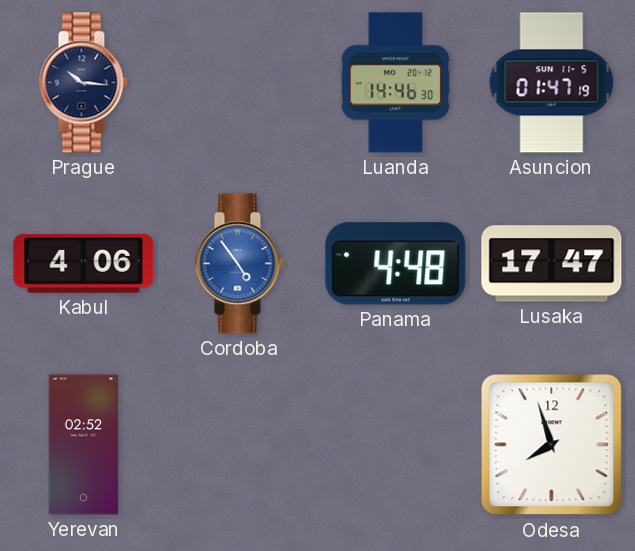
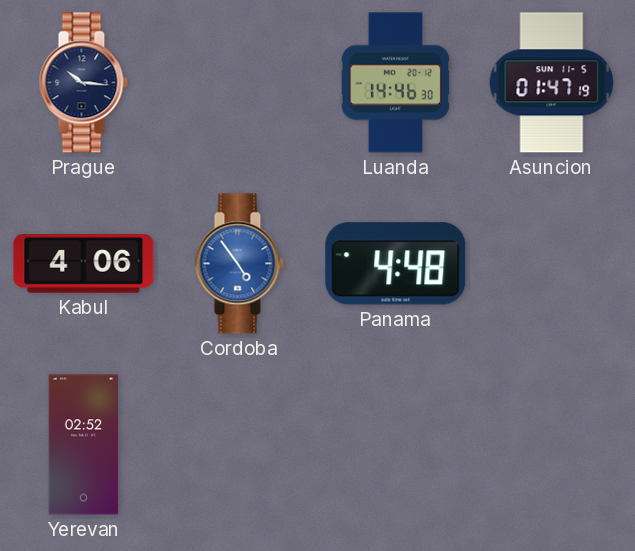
Lusaka: 17:47 -> none
Odesa: 7:57 -> none
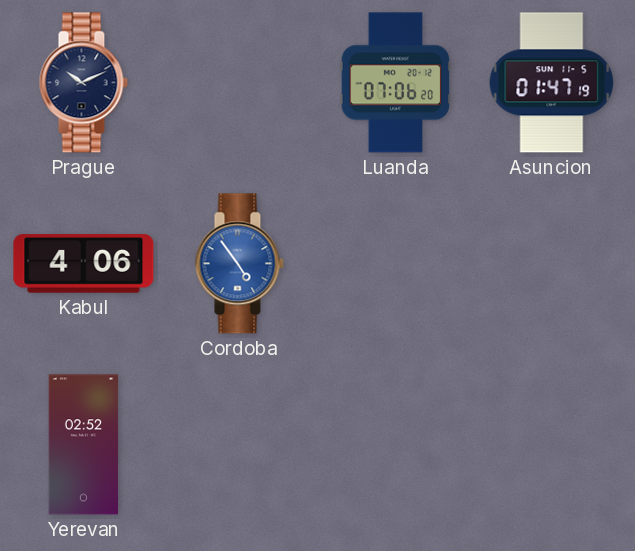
Prague: 10:16 -> 10:11
Luanda: 14:46 -> 07:06
Panama: 4:48 -> none
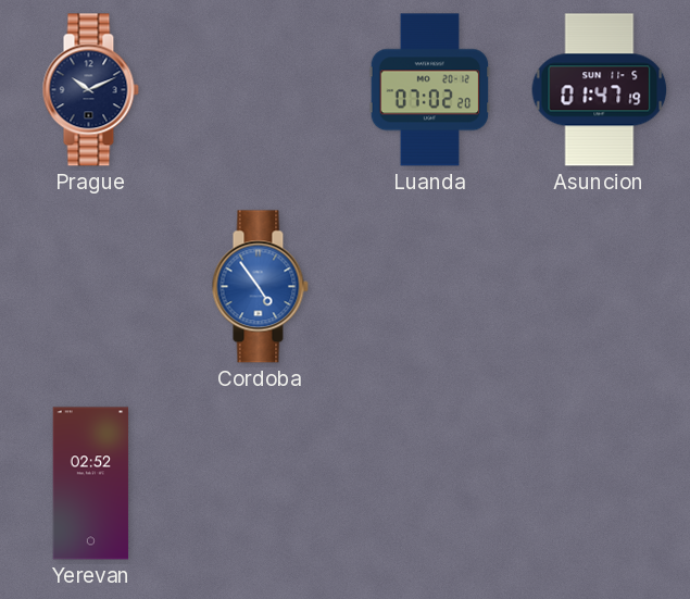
Luanda: 07:06 -> 07:02
Kabul: 4:06 -> none
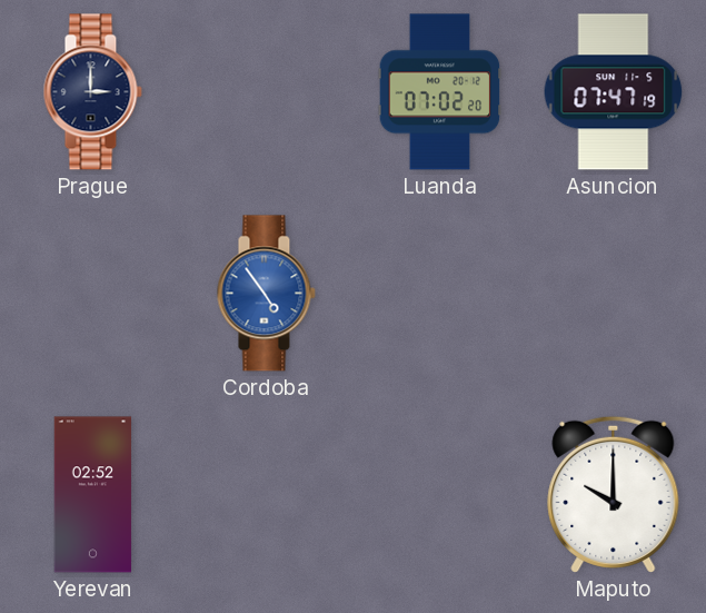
Prague: 10:11 -> 3:00
Asuncion: 01:47 -> 07:47
Maputo: none -> 10:00
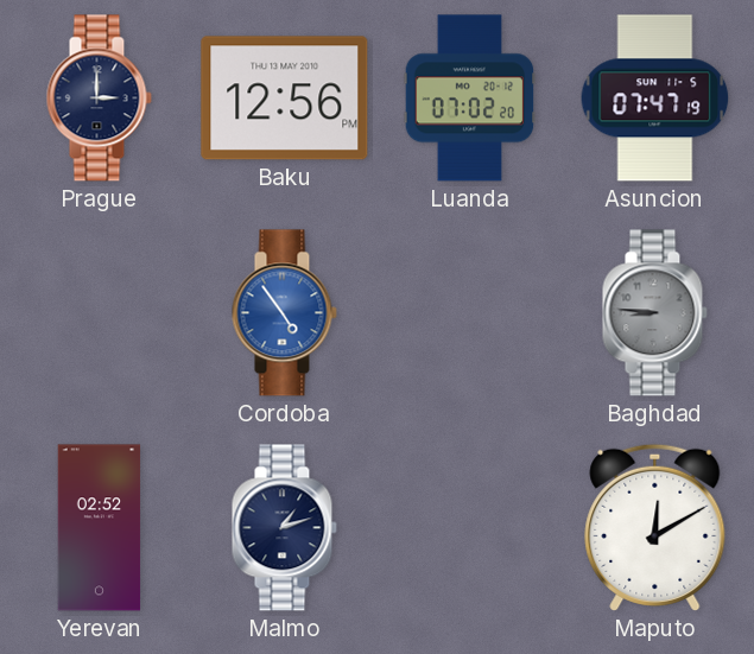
Baku: none -> 12:56
Baghdad: none -> 8:46
Malmo: none -> 1:12
Maputo: 10:00 -> 12:10
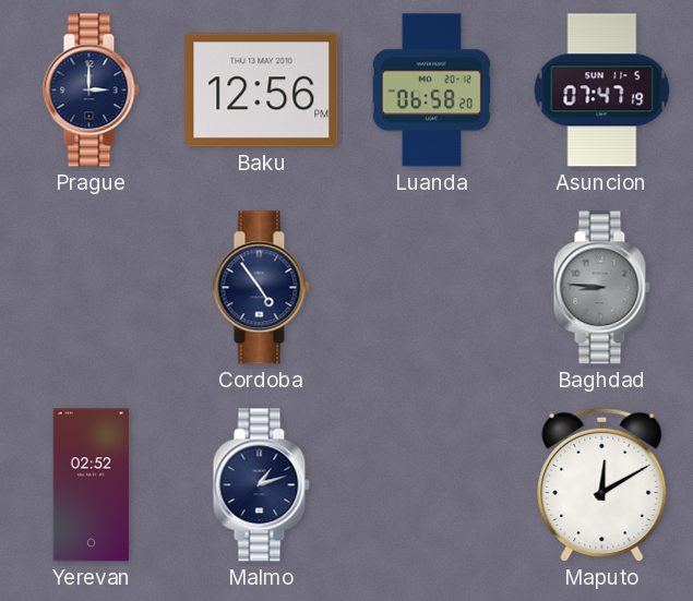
Luanda: 07:02 -> 06:58
Cordoba dial: blue -> navy
